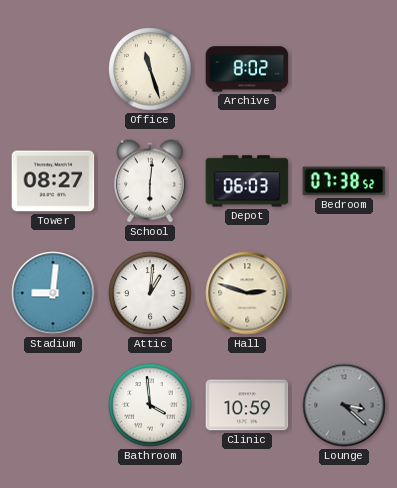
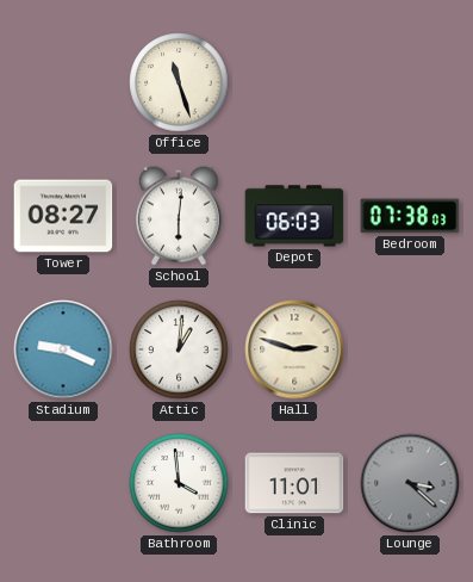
Archive: 8:02 -> none
Bedroom: 07:38:52 -> 07:38:03
Stadium: 9:01 -> 9:19
Clinic: 10:59 -> 11:01
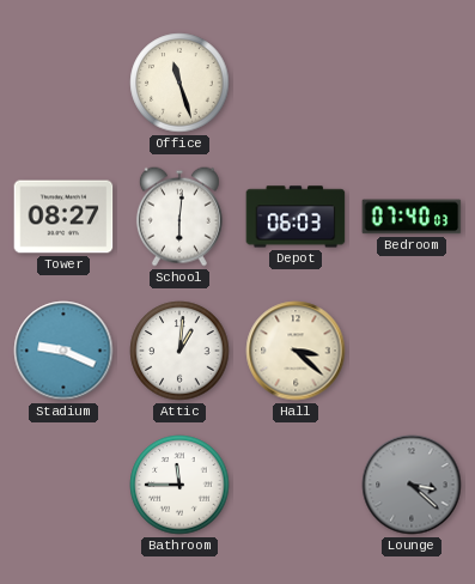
Bedroom: 07:38 -> 07:40
Hall: 2:48 -> 3:22
Bathroom: 3:59 -> 11:45
Clinic: 11:01 -> none
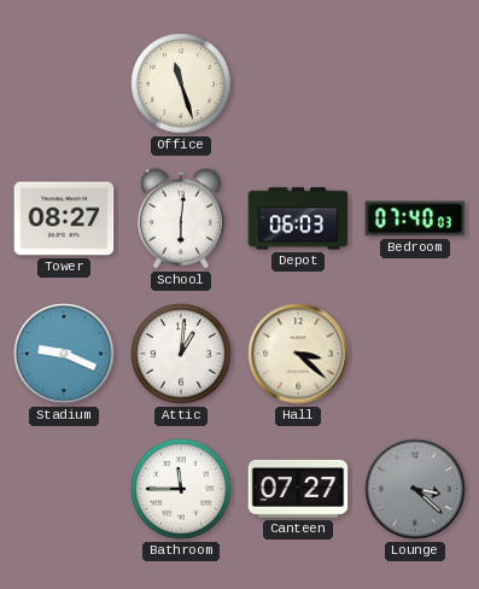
Canteen: none -> 07:27
